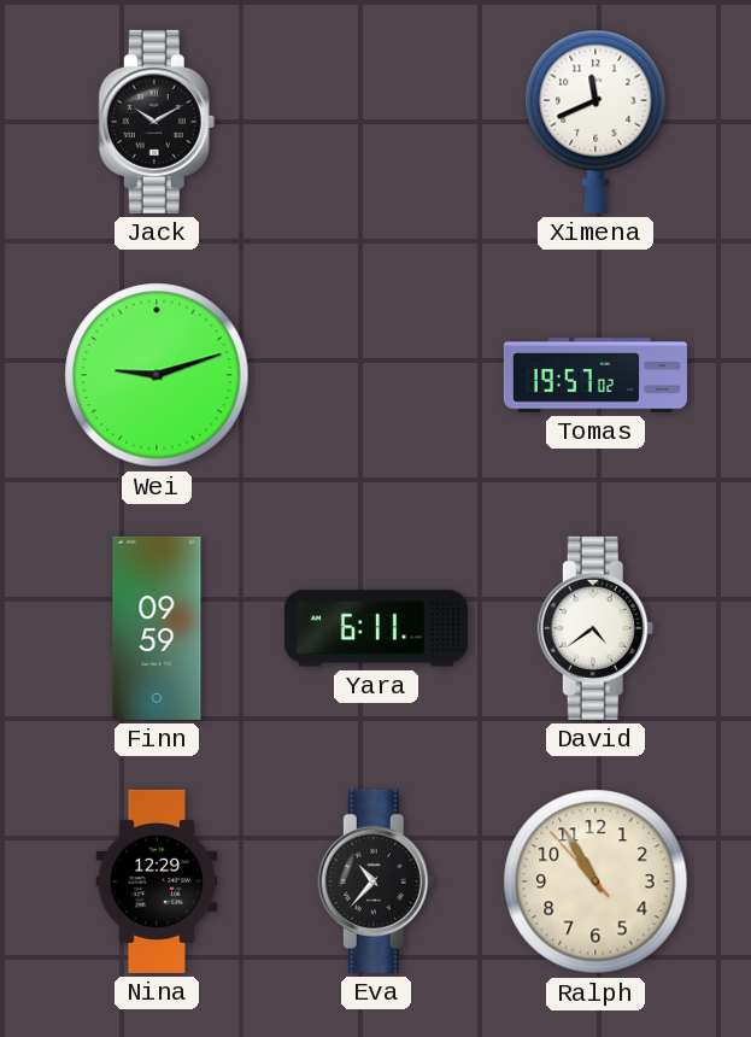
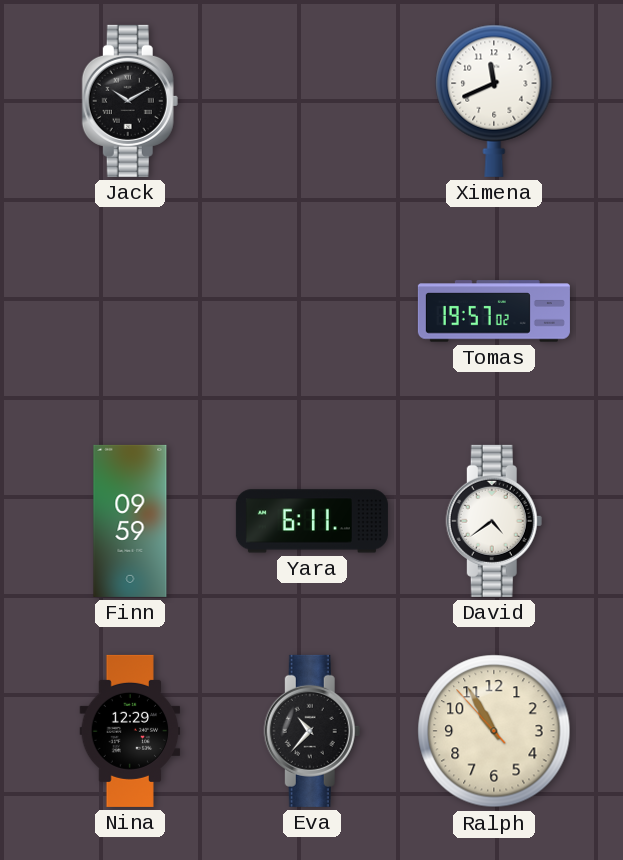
Wei: 9:12 -> none
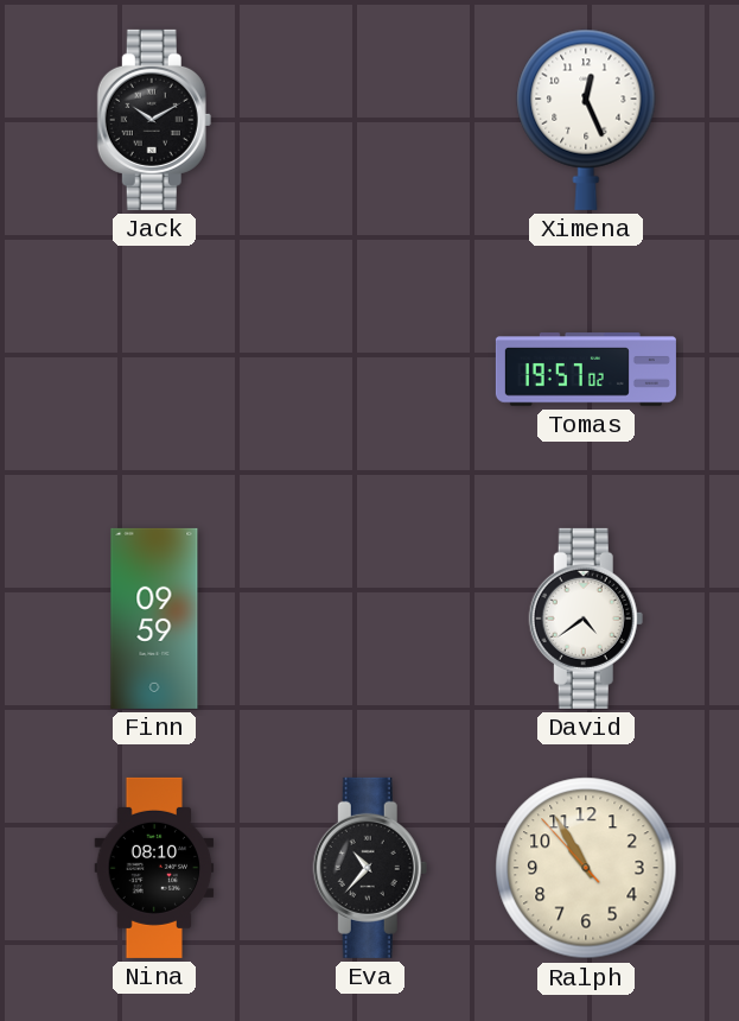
Ximena: 11:41 -> 12:26
Yara: 6:11 -> none
Nina: 12:29 -> 08:10
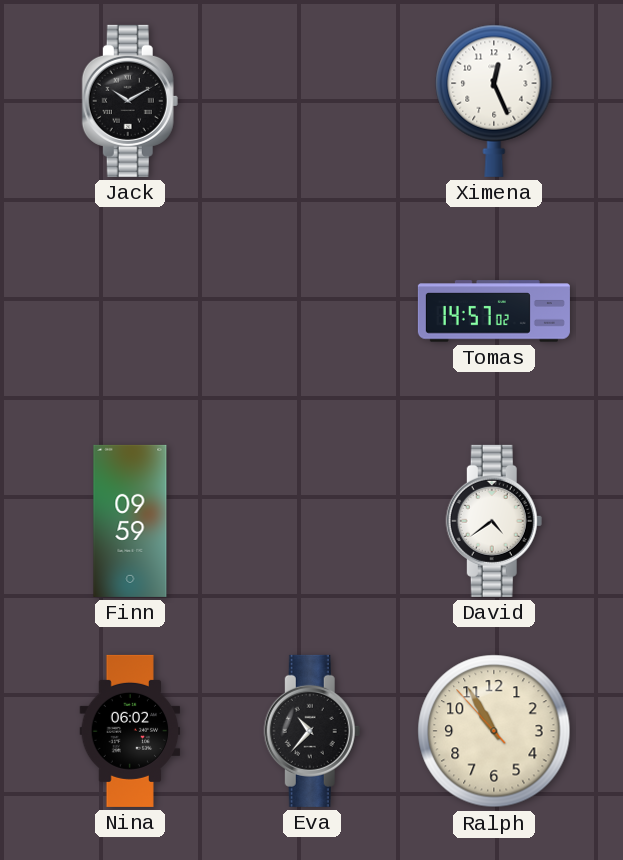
Tomas: 19:57 -> 14:57
Nina: 08:10 -> 06:02
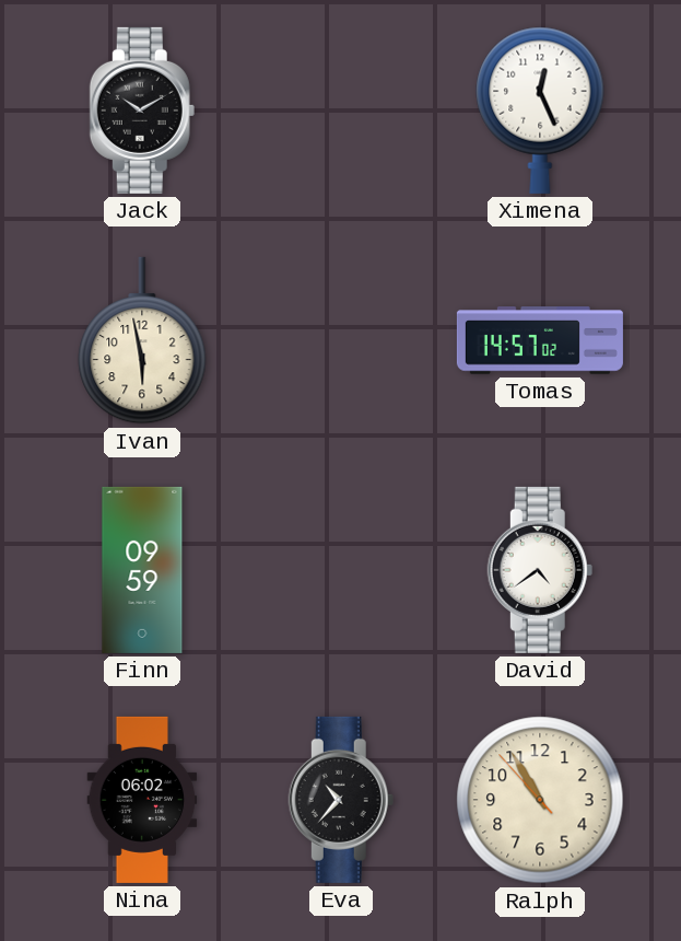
Ivan: none -> 5:58
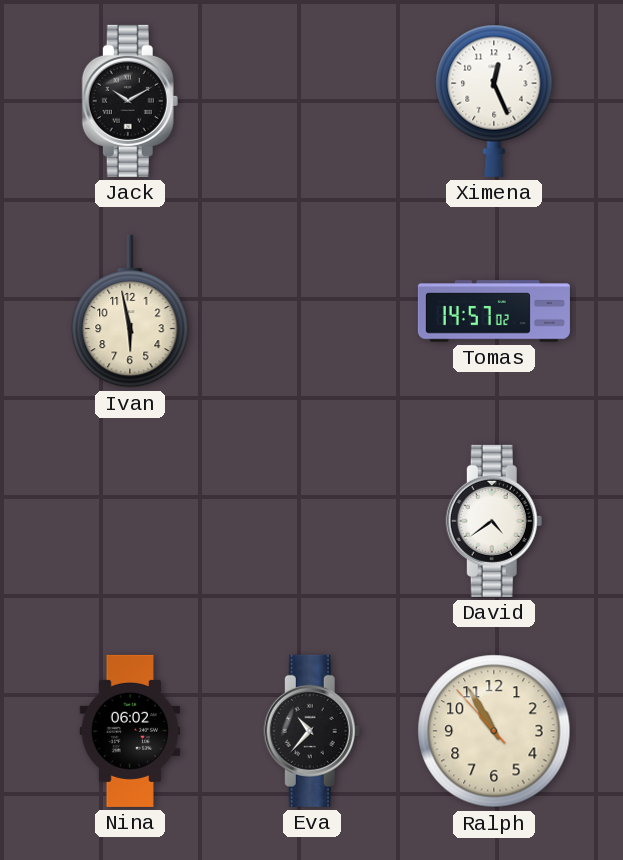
Finn: 09:59 -> none
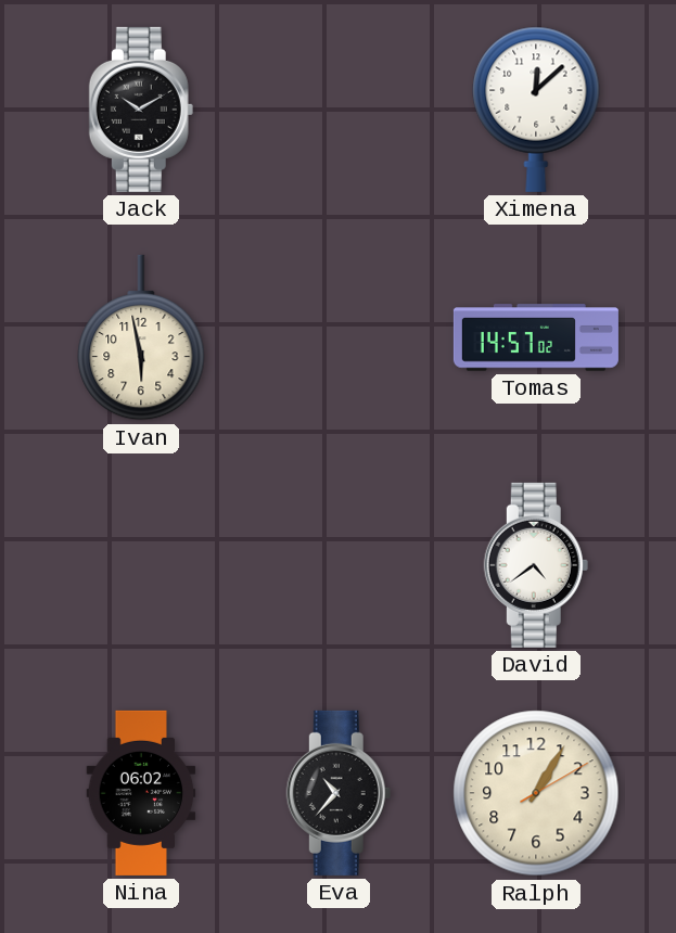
Ximena: 12:26 -> 12:08
Ralph: 10:54 -> 1:05
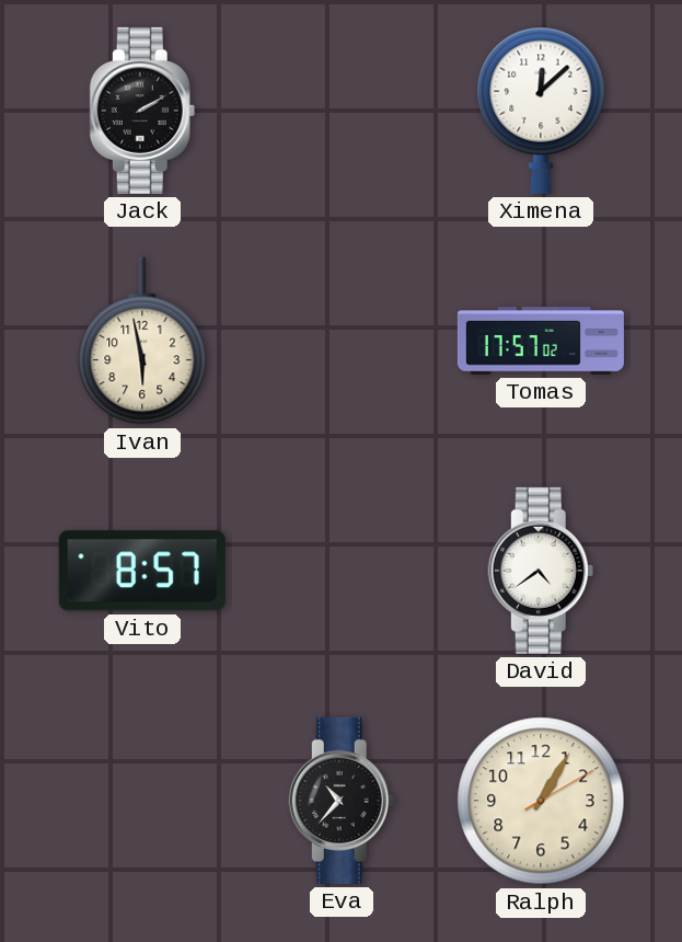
Jack: 10:10 -> 2:10
Tomas: 14:57 -> 17:57
Vito: none -> 8:57
Nina: 06:02 -> none
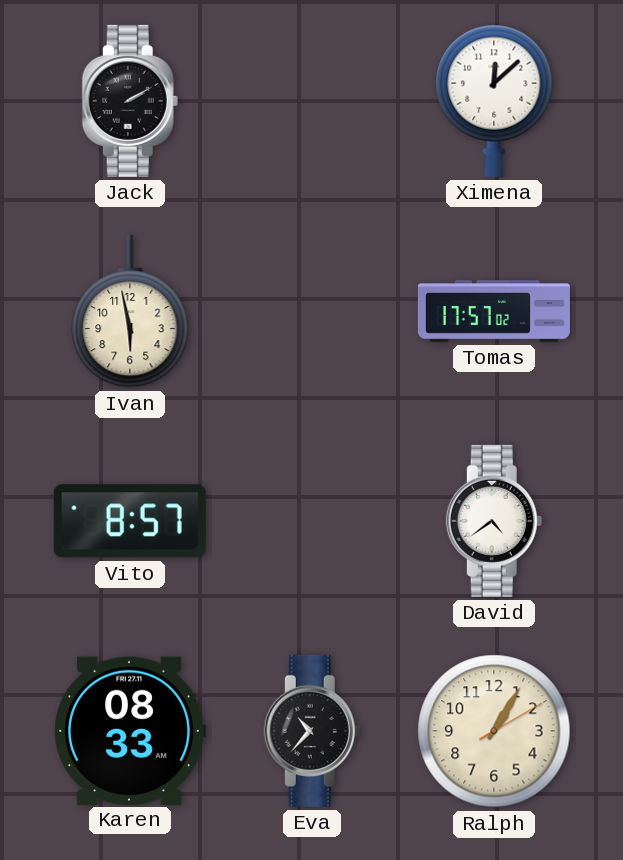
Karen: none -> 08:33
